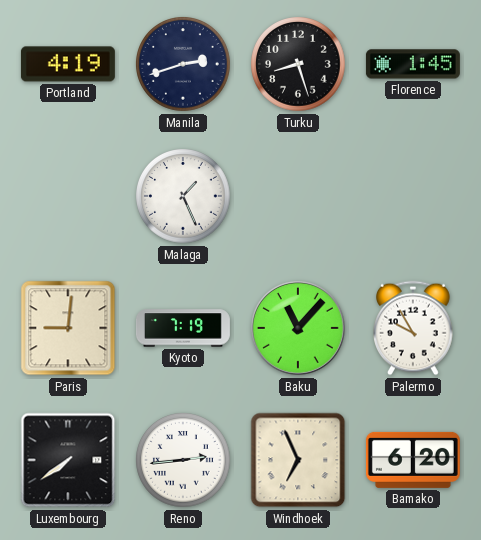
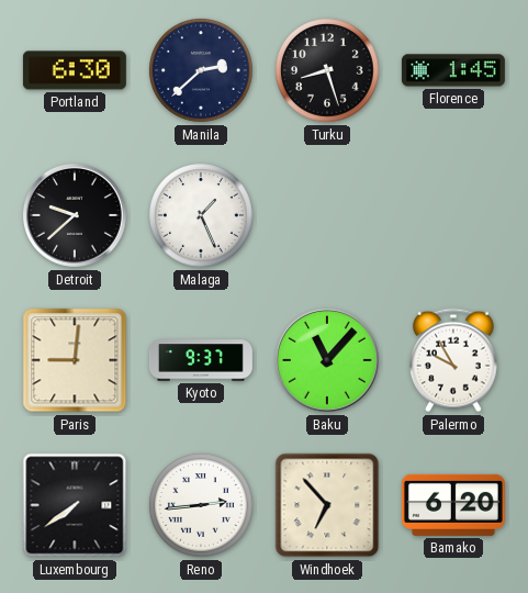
Portland: 4:19 -> 6:30
Manila: 2:42 -> 2:38
Detroit: none -> 9:38
Kyoto: 7:19 -> 9:37
Windhoek: 6:56 -> 6:53
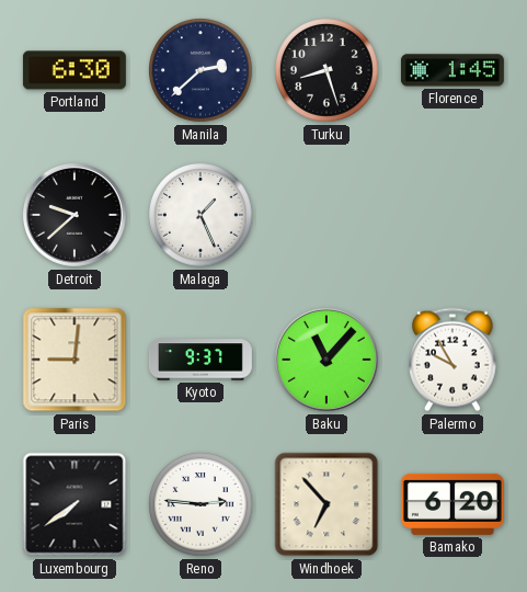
Reno: 2:44 -> 2:46
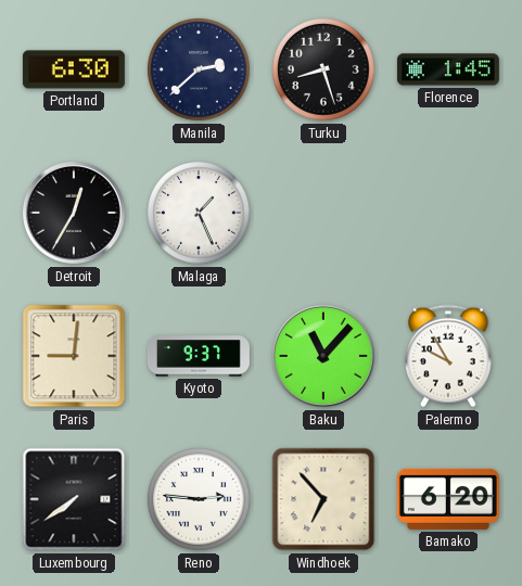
Detroit: 9:38 -> 12:35
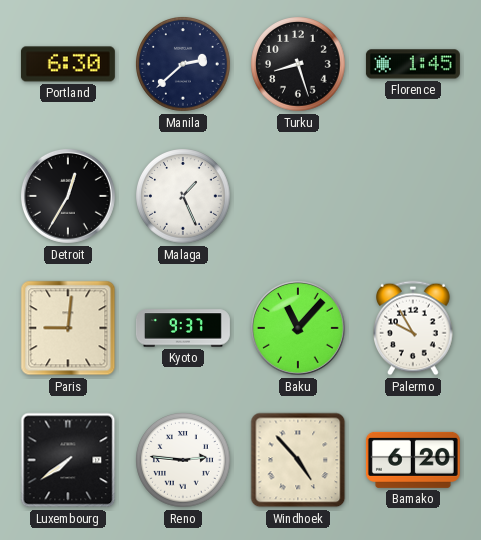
Windhoek: 6:53 -> 4:53
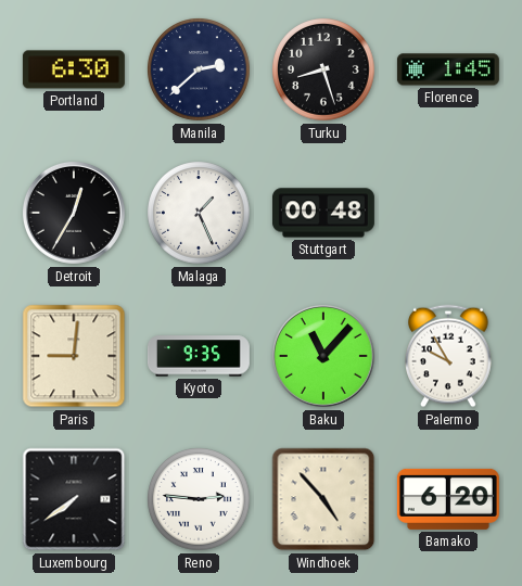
Stuttgart: none -> 00:48
Kyoto: 9:37 -> 9:35
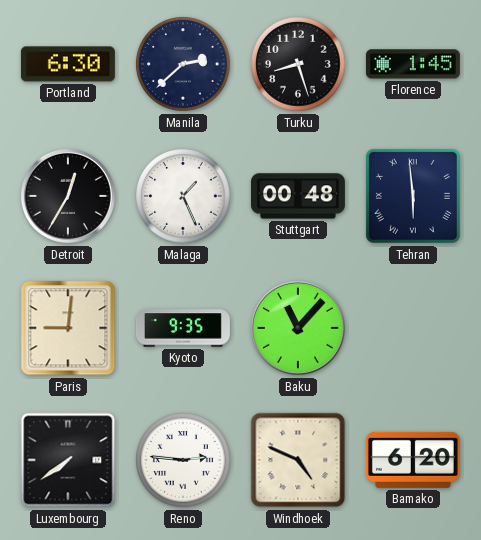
Tehran: none -> 5:59
Palermo: 9:55 -> none
Windhoek: 4:53 -> 4:49
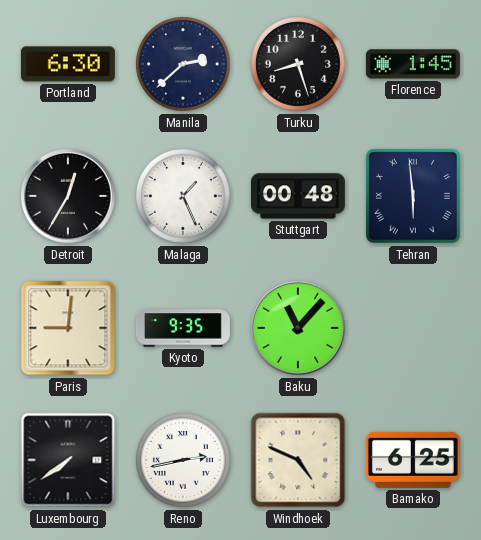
Reno: 2:46 -> 2:43
Bamako: 6:20 -> 6:25
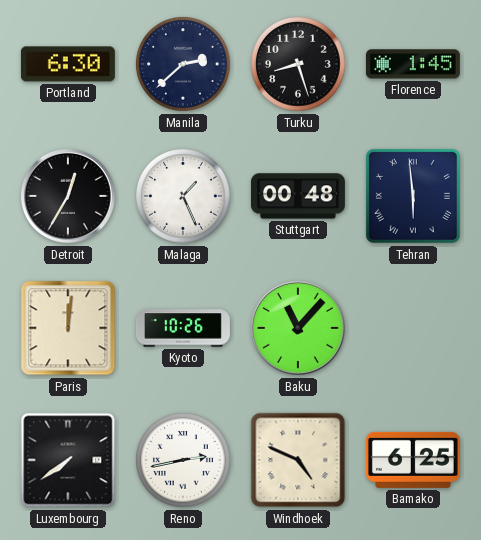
Paris: 9:01 -> 12:01
Kyoto: 9:35 -> 10:26
